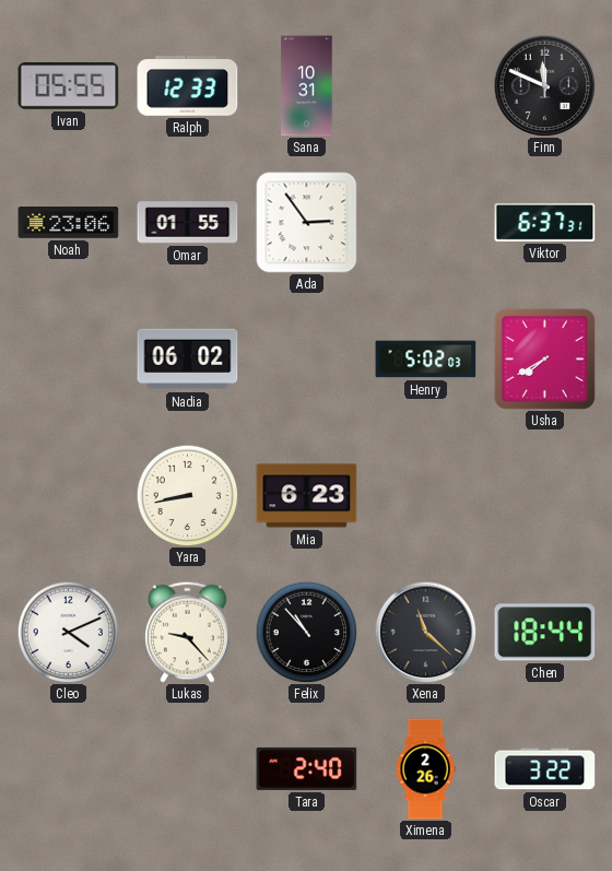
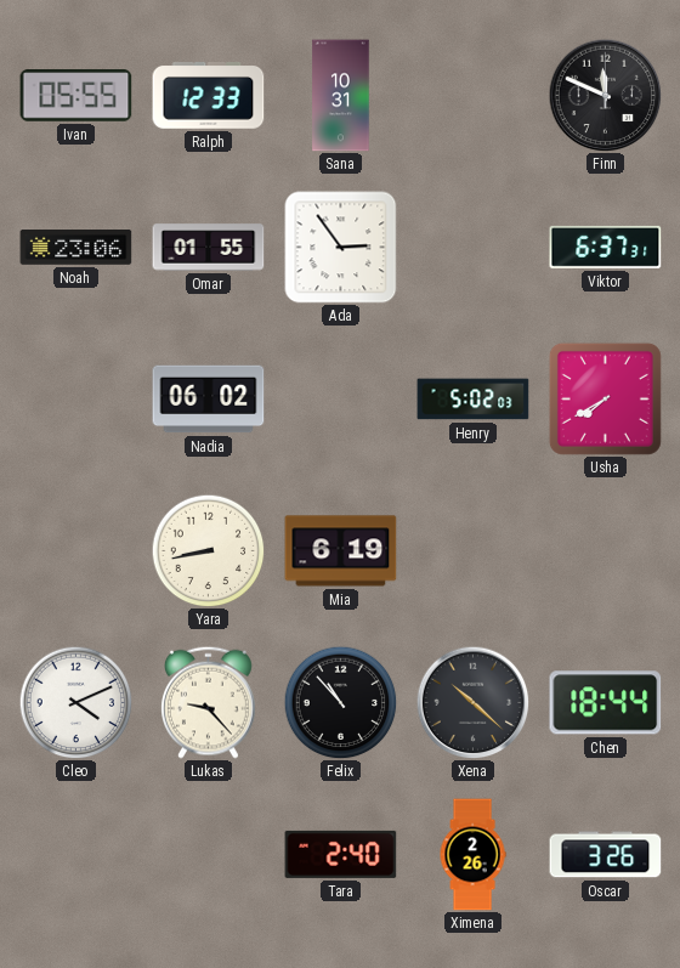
Mia: 6:23 -> 6:19
Xena: 11:22 -> 10:22
Oscar: 3:22 -> 3:26
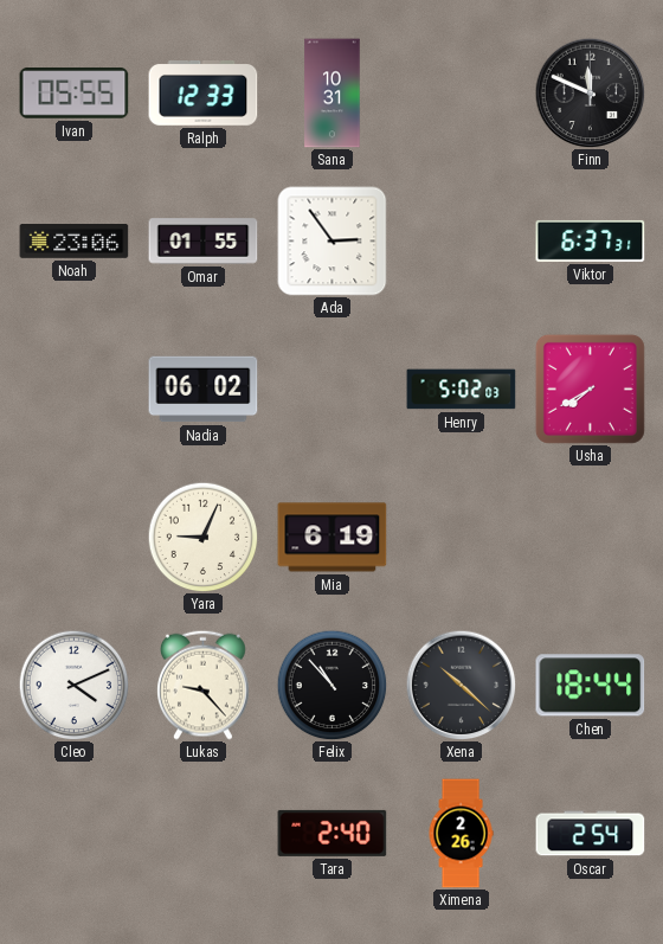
Yara: 8:43 -> 9:04
Oscar: 3:26 -> 2:54
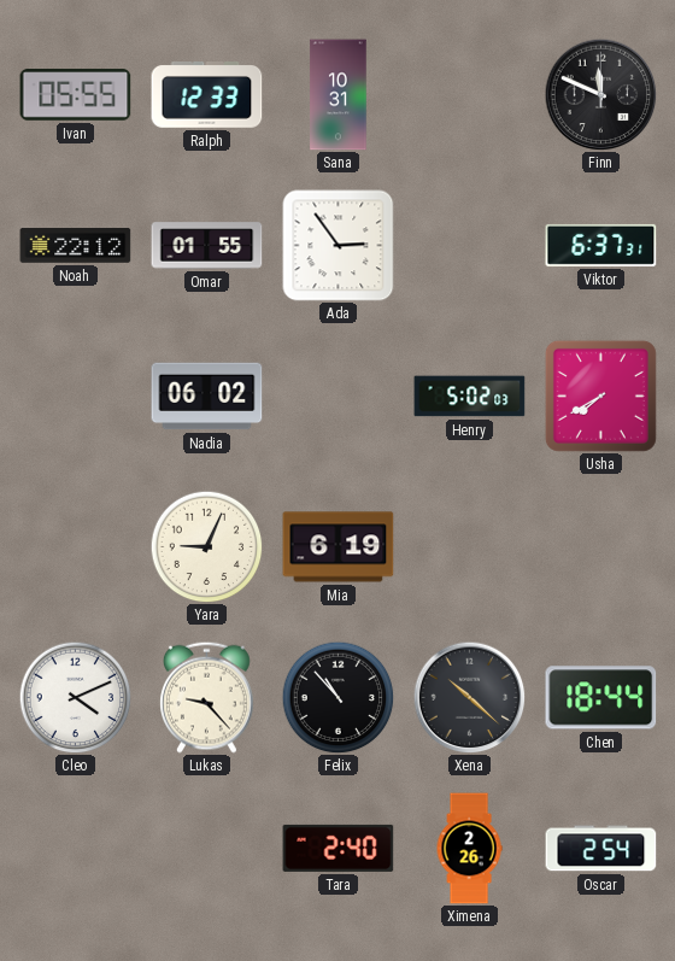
Noah: 23:06 -> 22:12
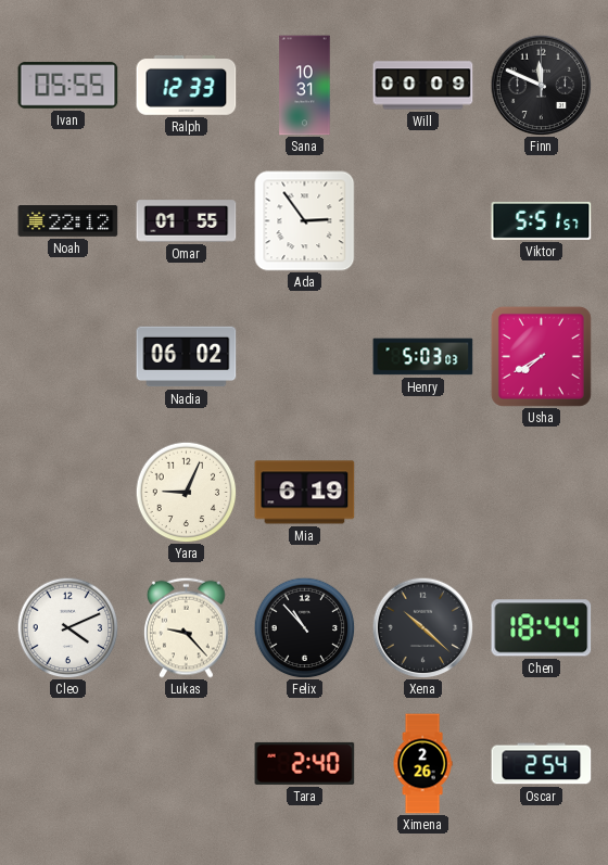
Will: none -> 00:09
Viktor: 6:37 -> 5:51
Henry: 5:02 -> 5:03
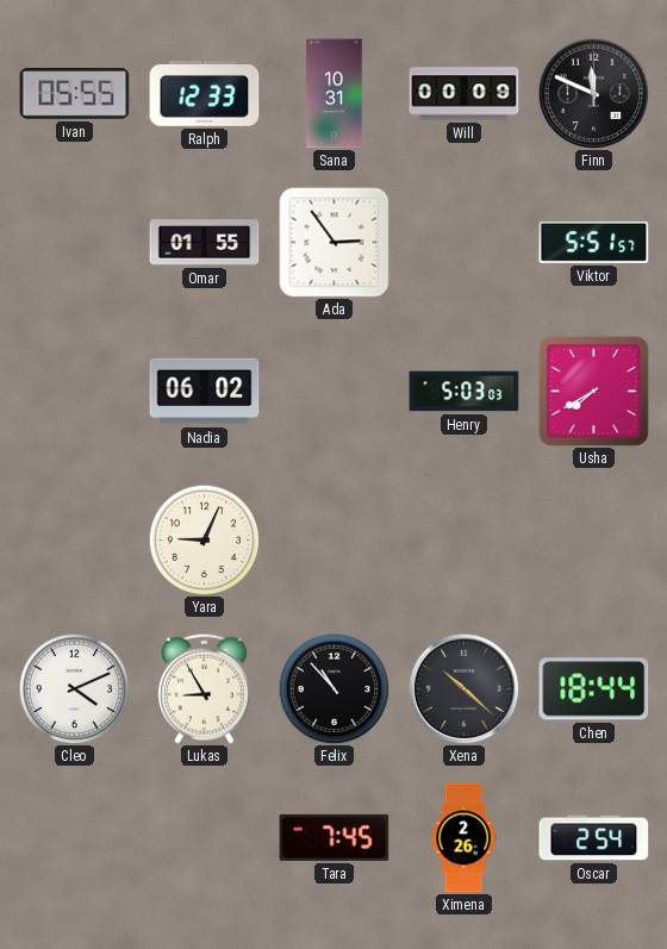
Noah: 22:12 -> none
Mia: 6:19 -> none
Lukas: 9:23 -> 8:55
Tara: 2:40 -> 7:45
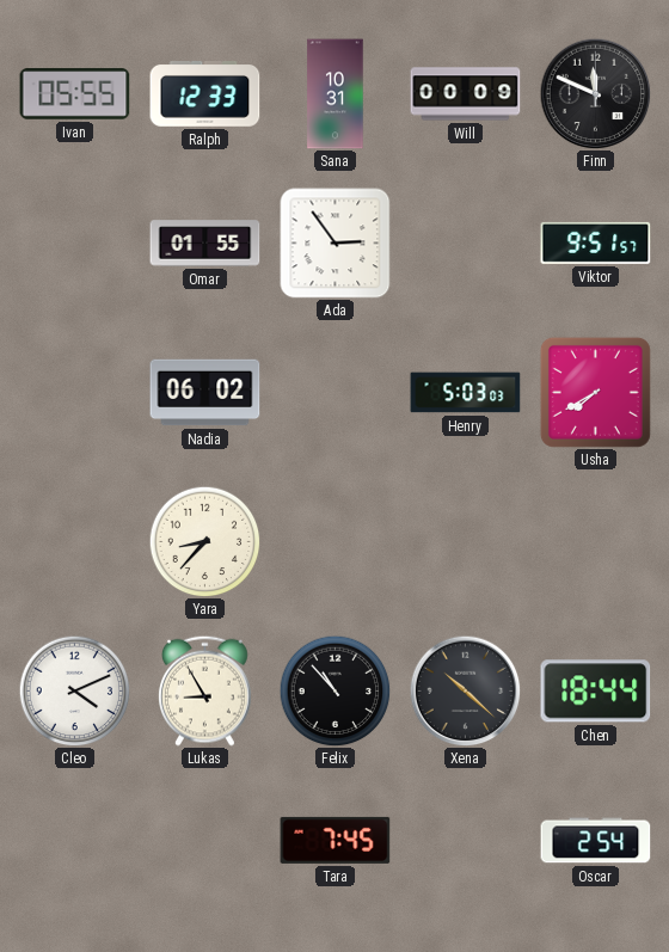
Viktor: 5:51 -> 9:51
Yara: 9:04 -> 8:37
Ximena: 2:26 -> none
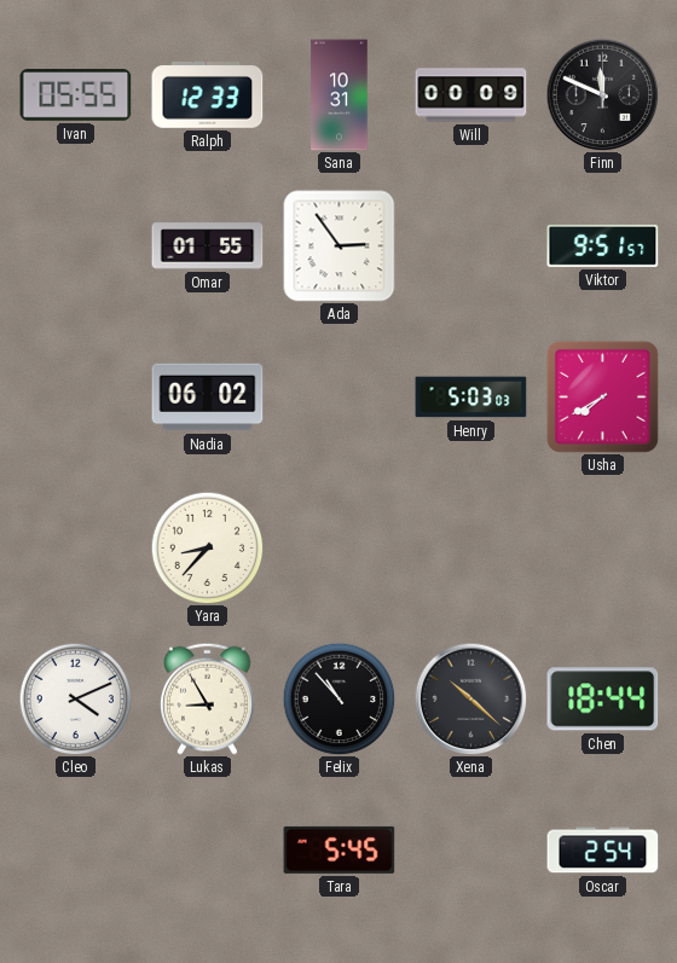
Tara: 7:45 -> 5:45
